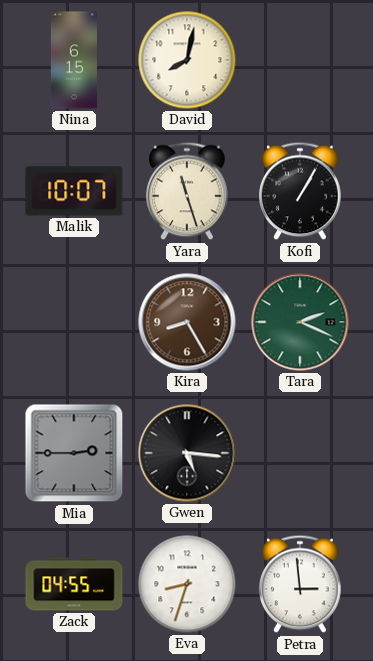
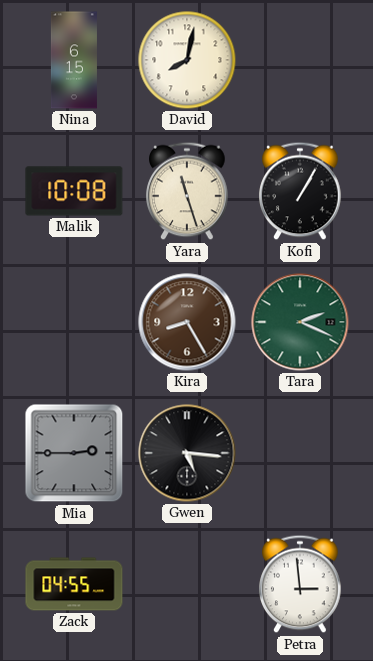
Malik: 10:07 -> 10:08
Eva: 8:33 -> none
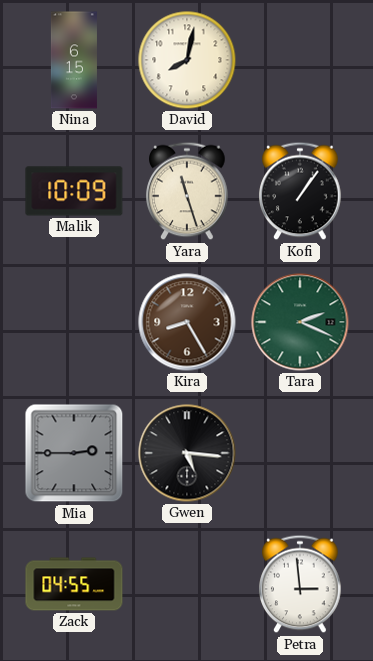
Malik: 10:08 -> 10:09
Kofi: 1:05 -> 1:06
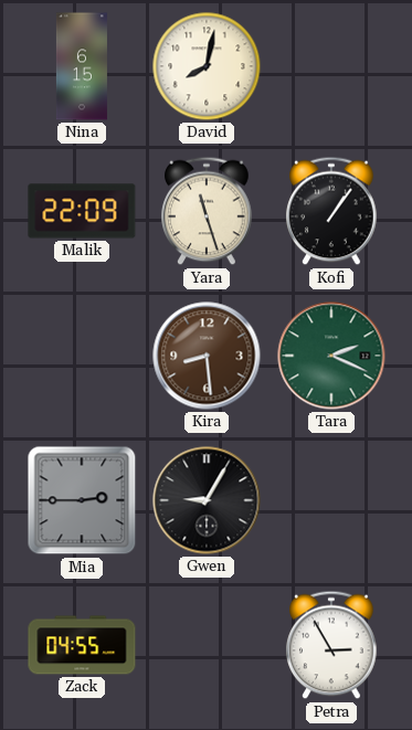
Malik: 10:09 -> 22:09
Kira: 8:25 -> 8:29
Gwen: 5:16 -> 9:05
Petra: 2:59 -> 2:55
